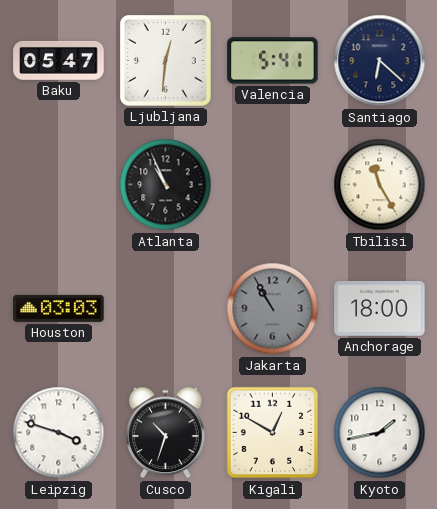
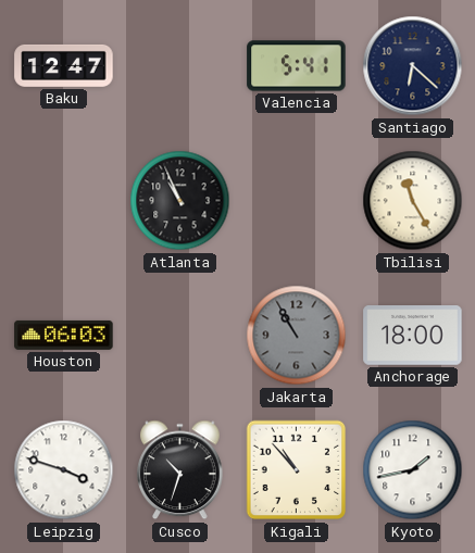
Baku: 05:47 -> 12:47
Ljubljana: 12:31 -> none
Houston: 03:03 -> 06:03
Kigali: 12:50 -> 10:53
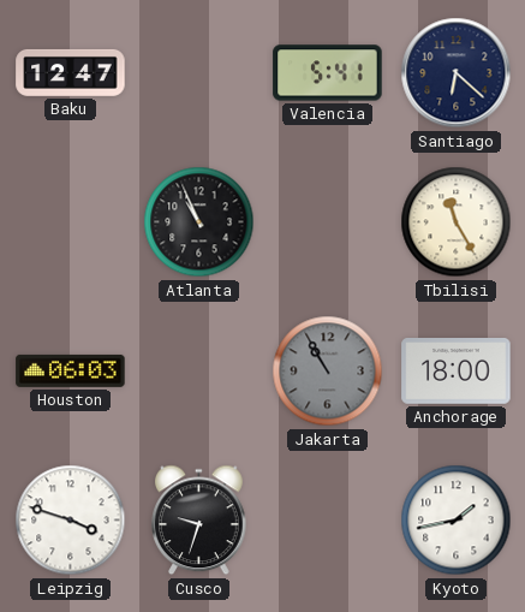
Cusco: 10:33 -> 9:33
Kigali: 10:53 -> none
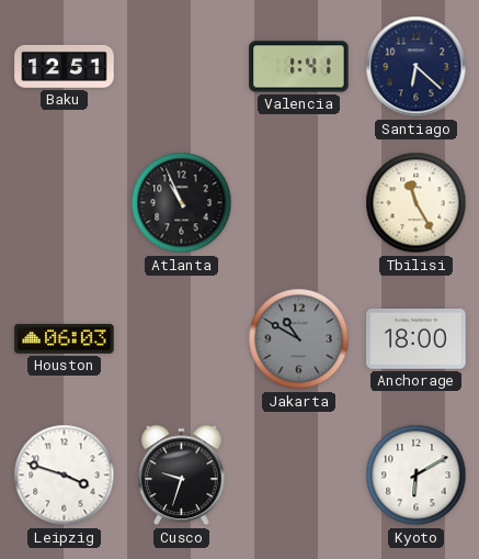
Baku: 12:47 -> 12:51
Valencia: 5:41 -> 1:41
Jakarta: 10:55 -> 10:50
Kyoto: 1:43 -> 6:10
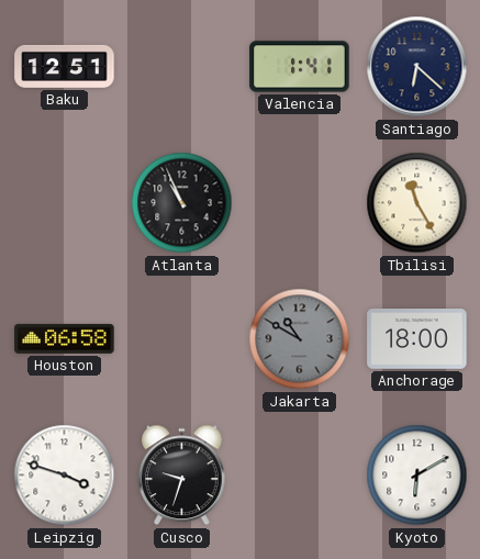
Houston: 06:03 -> 06:58
